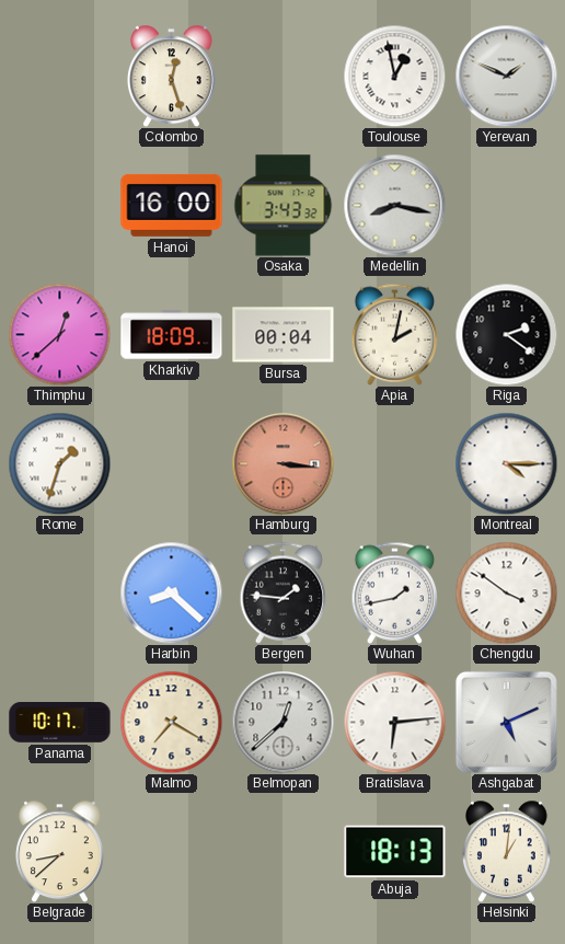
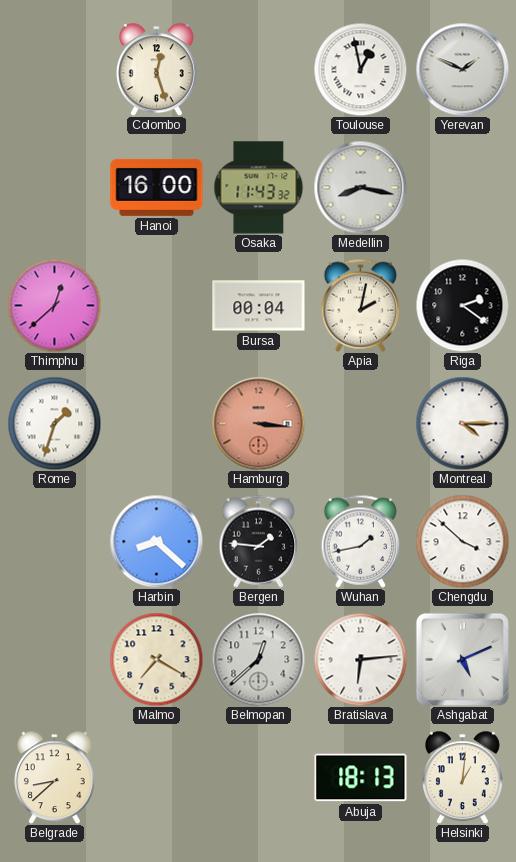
Osaka: 3:43 -> 11:43
Kharkiv: 18:09 -> none
Chengdu: 3:51 -> 3:52
Panama: 10:17 -> none
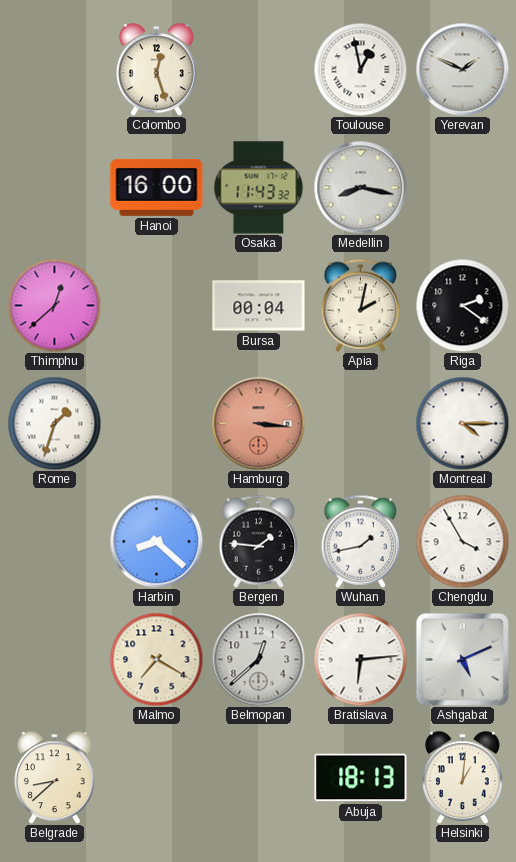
Chengdu: 3:52 -> 3:55
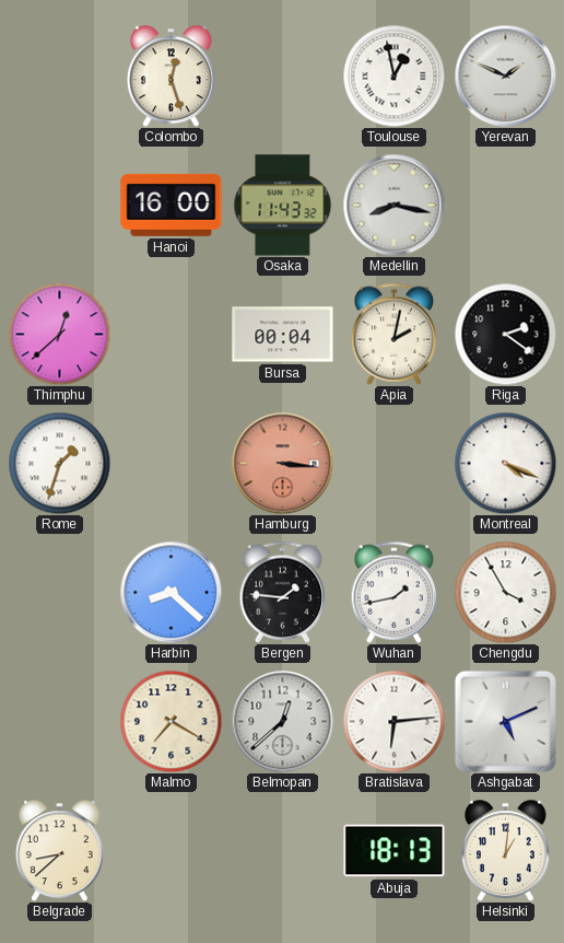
Montreal: 4:15 -> 4:19
